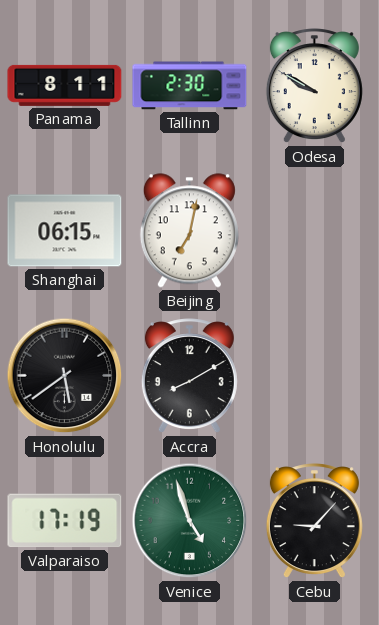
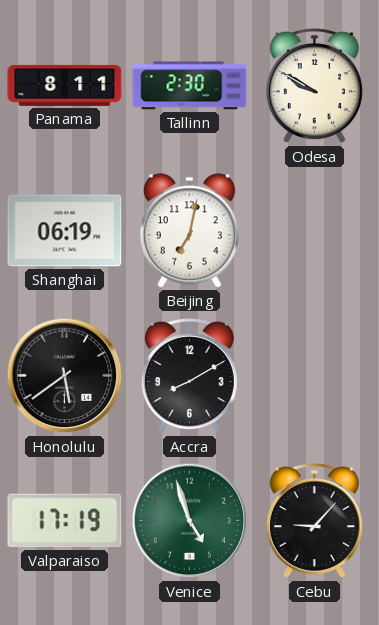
Shanghai: 06:15 -> 06:19
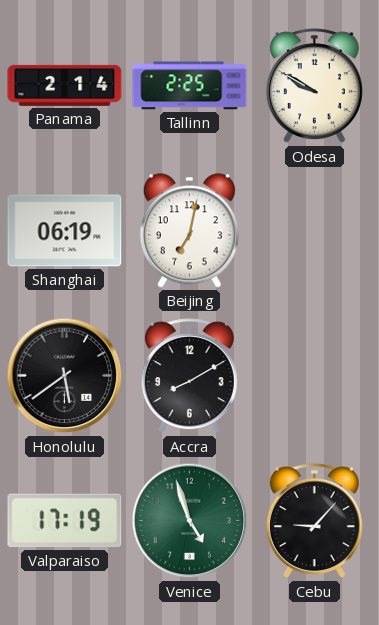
Panama: 8:11 -> 2:14
Tallinn: 2:30 -> 2:25
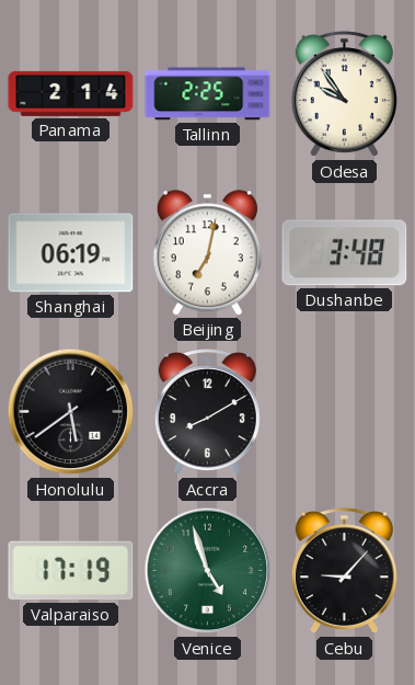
Odesa: 9:50 -> 9:54
Dushanbe: none -> 3:48
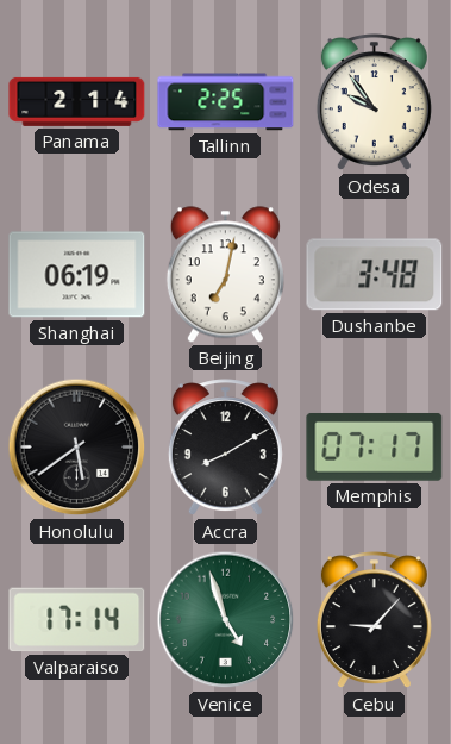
Memphis: none -> 07:17
Valparaiso: 17:19 -> 17:14
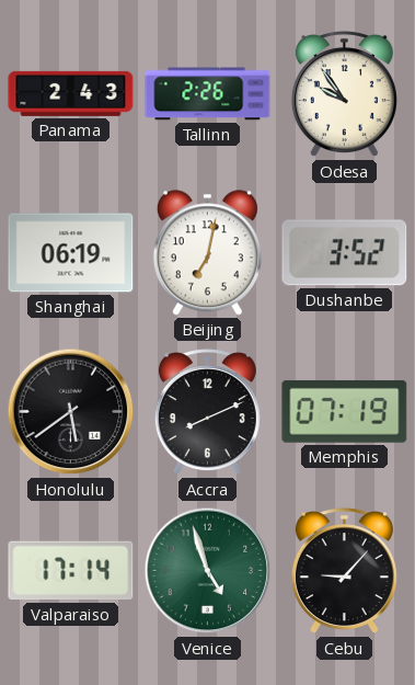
Panama: 2:14 -> 2:43
Tallinn: 2:25 -> 2:26
Dushanbe: 3:48 -> 3:52
Accra: 8:10 -> 8:11
Memphis: 07:17 -> 07:19
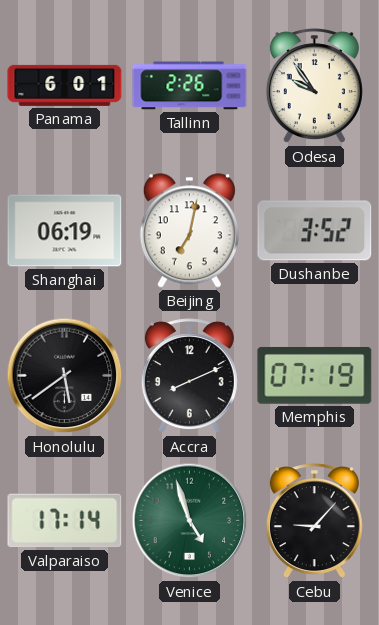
Panama: 2:43 -> 6:01
